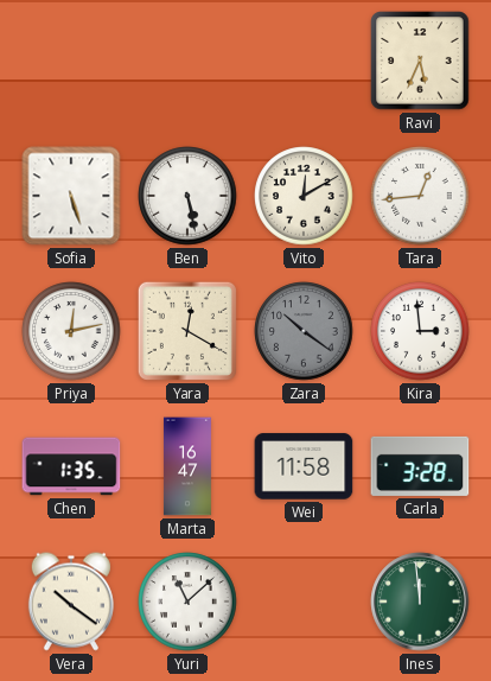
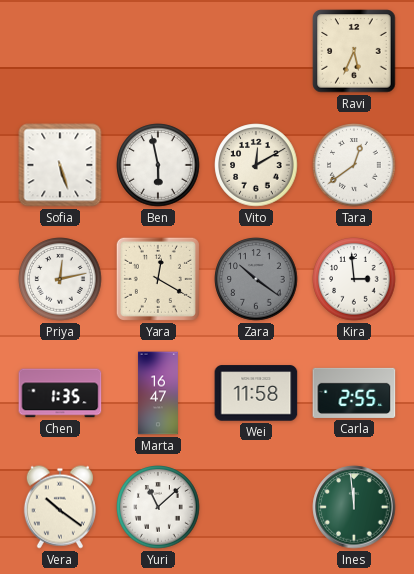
Ben: 5:28 -> 5:58
Tara: 12:44 -> 12:39
Carla: 3:28 -> 2:55
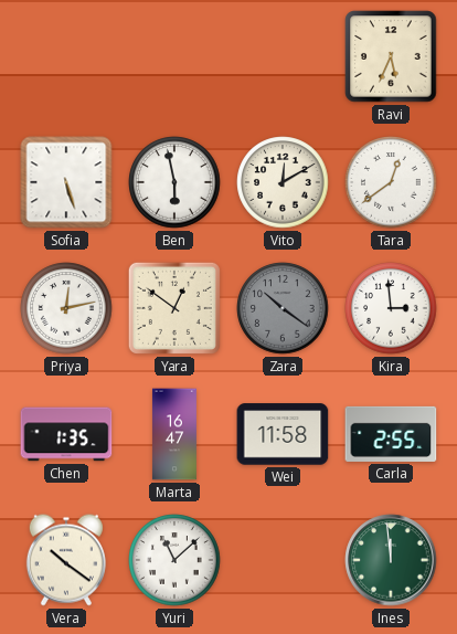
Yara: 12:20 -> 12:51
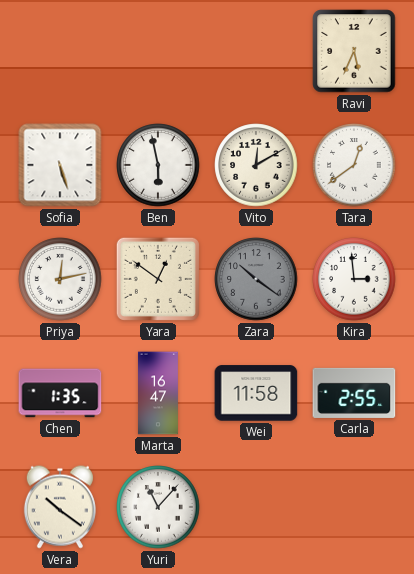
Yuri: 11:08 -> 11:07
Ines: 11:59 -> none
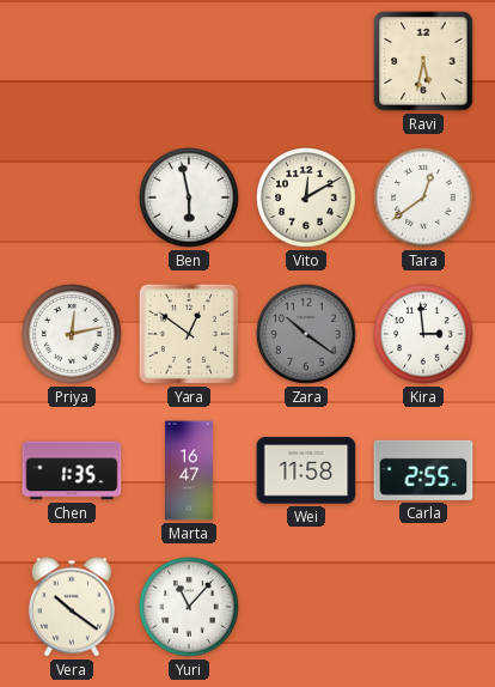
Ravi: 5:34 -> 5:32
Sofia: 5:27 -> none
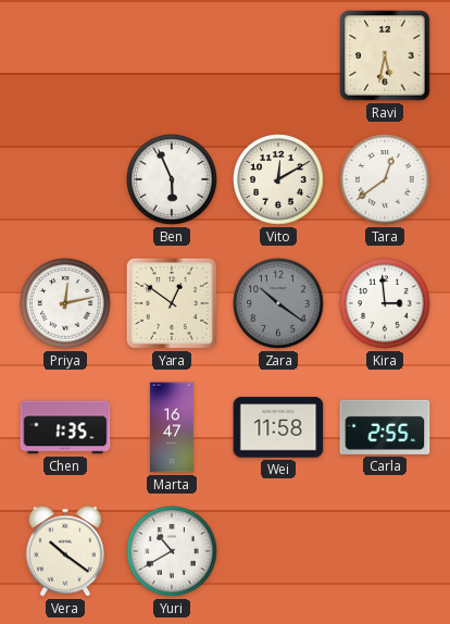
Ben: 5:58 -> 5:56
Yuri: 11:07 -> 10:40
